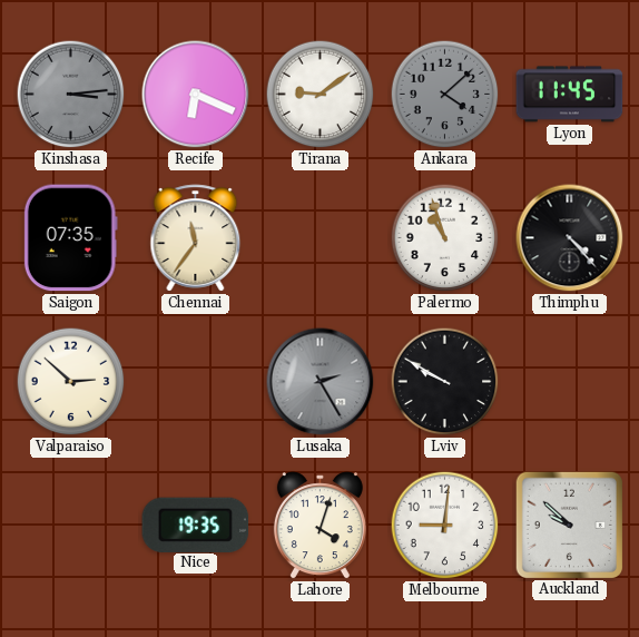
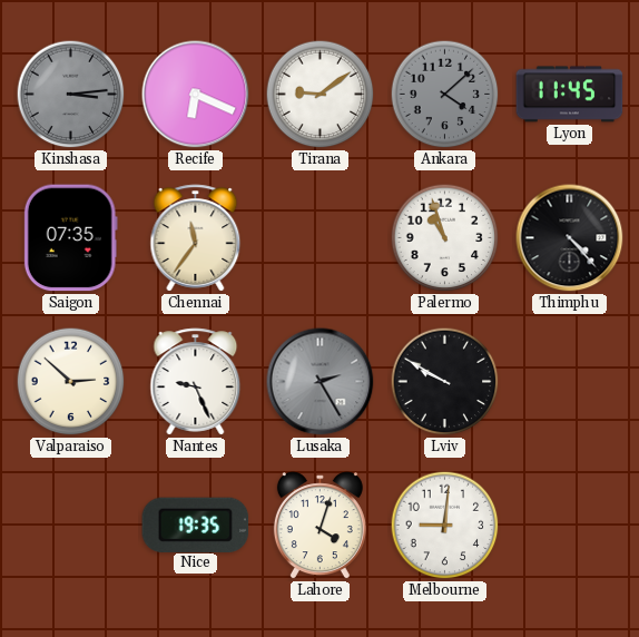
Nantes: none -> 9:26
Auckland: 9:52 -> none
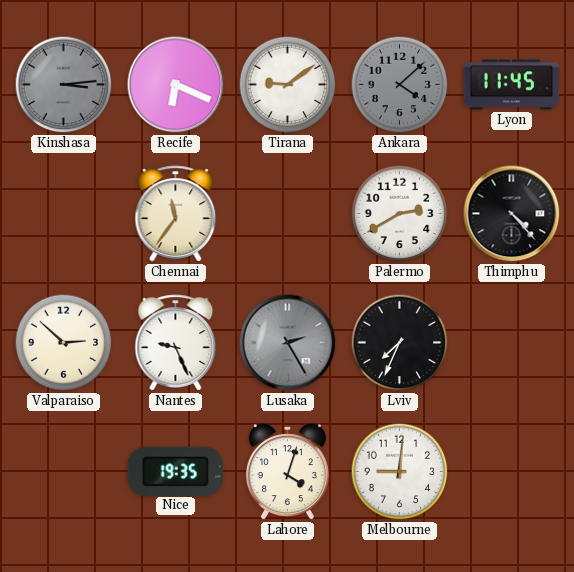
Saigon: 07:35 -> none
Palermo: 10:57 -> 2:40
Lviv: 9:50 -> 7:34
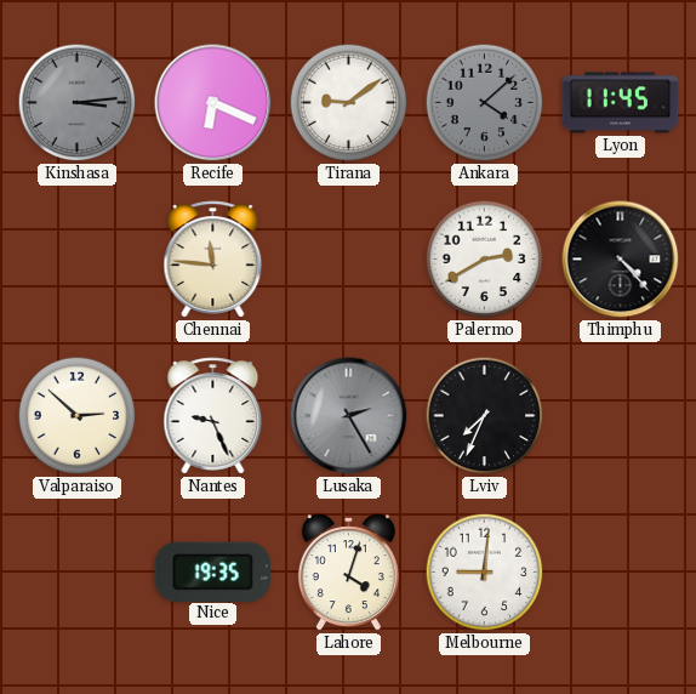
Chennai: 11:36 -> 11:46
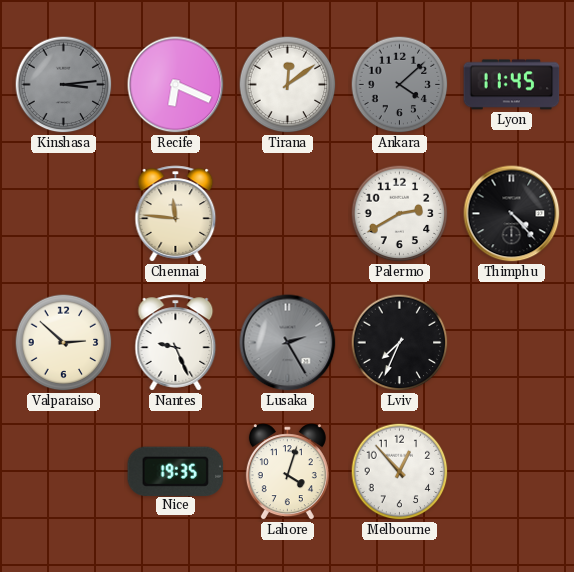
Tirana: 9:09 -> 12:09
Melbourne: 9:01 -> 12:53
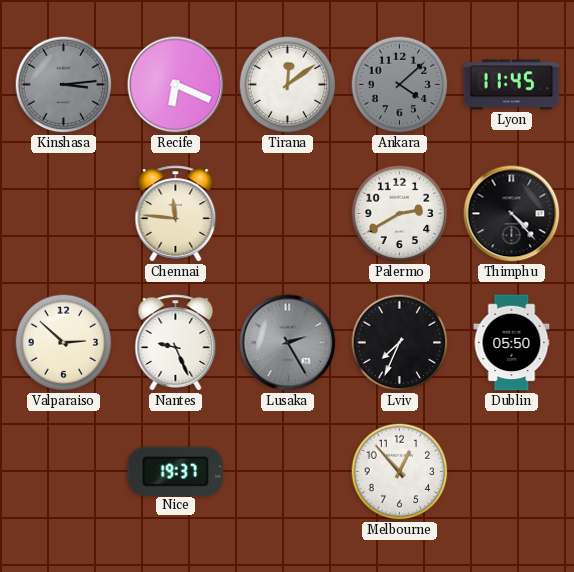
Dublin: none -> 05:50
Nice: 19:35 -> 19:37
Lahore: 4:03 -> none
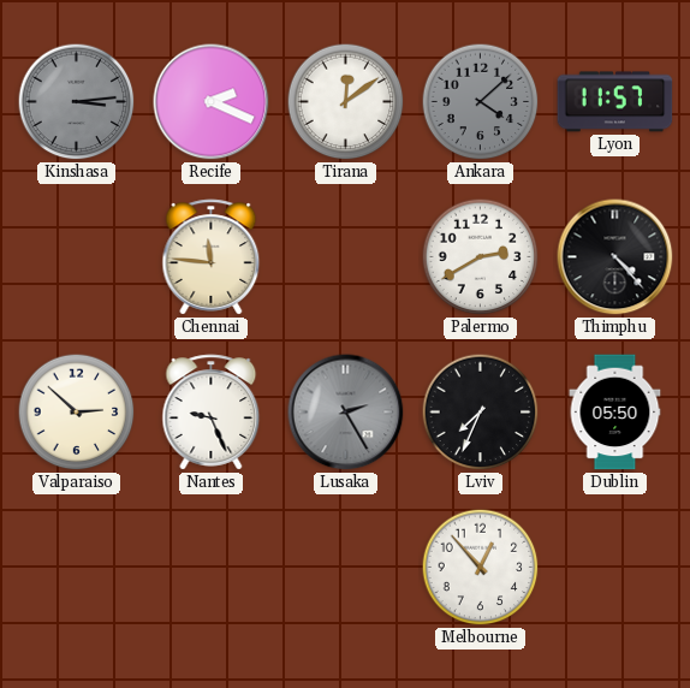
Recife: 6:19 -> 2:19
Lyon: 11:45 -> 11:57
Nice: 19:37 -> none
